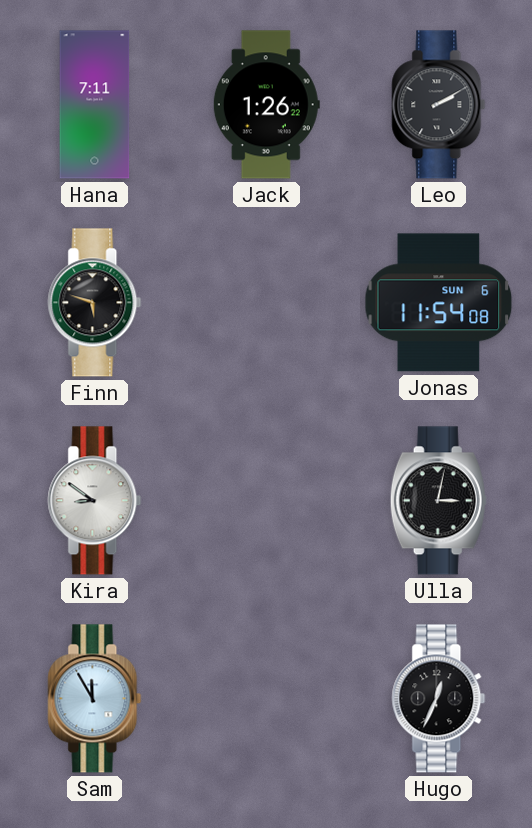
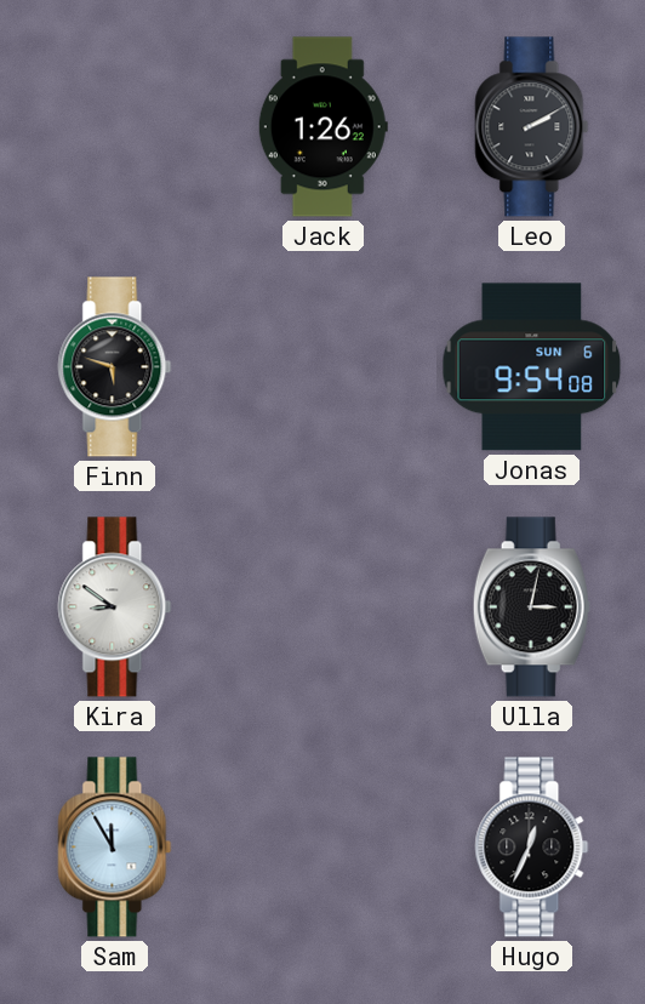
Hana: 7:11 -> none
Jonas: 11:54 -> 9:54
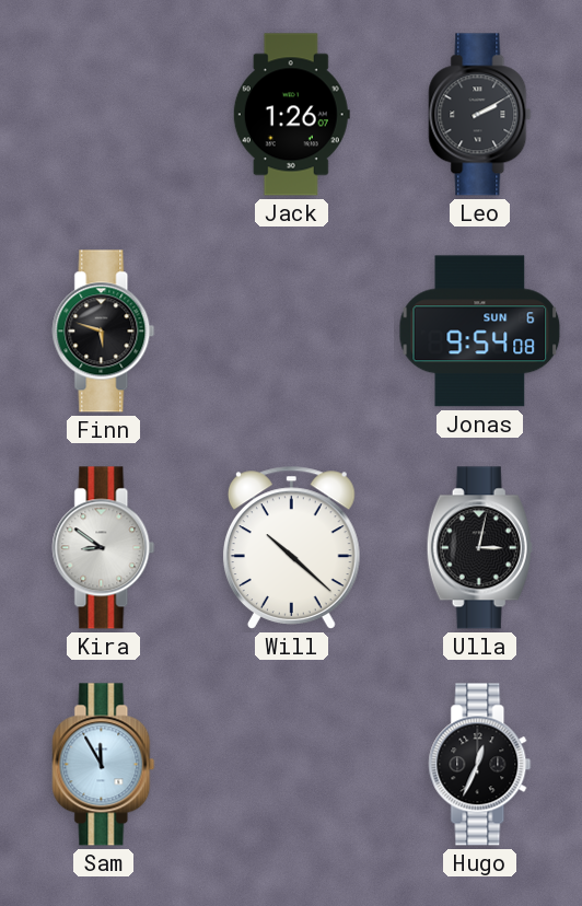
Jack: 1:26:22 -> 1:26:07
Will: none -> 10:22
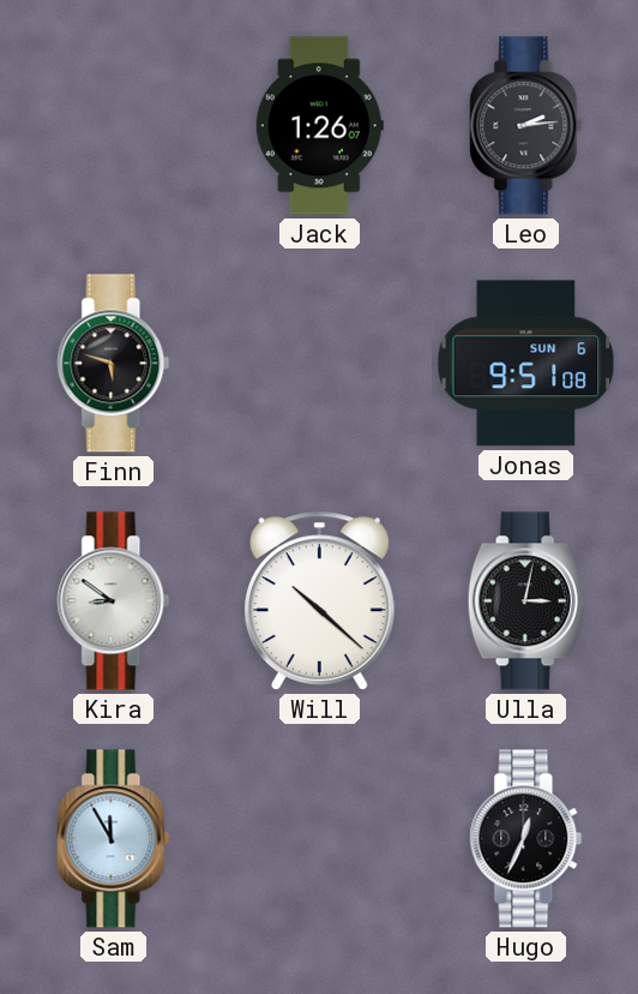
Leo: 2:10 -> 2:14
Jonas: 9:54 -> 9:51
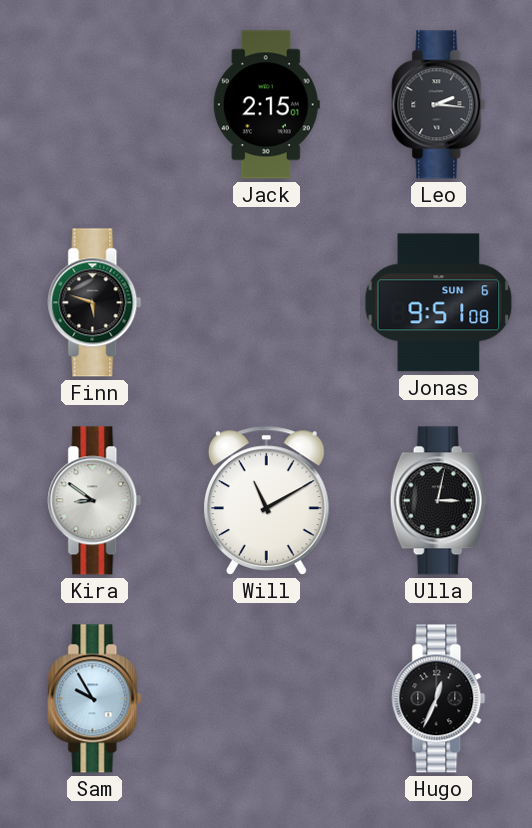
Jack: 1:26 -> 2:15
Leo: 2:14 -> 2:16
Will: 10:22 -> 11:10
Sam: 11:55 -> 9:55
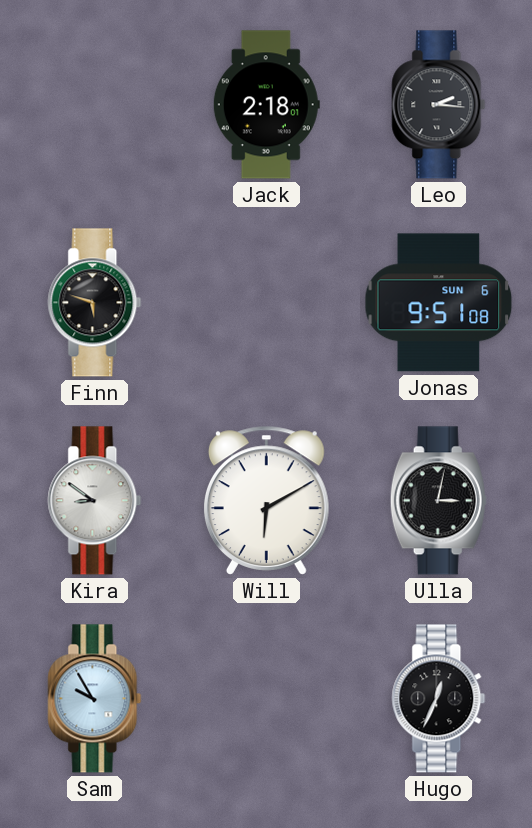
Jack: 2:15 -> 2:18
Will: 11:10 -> 6:10
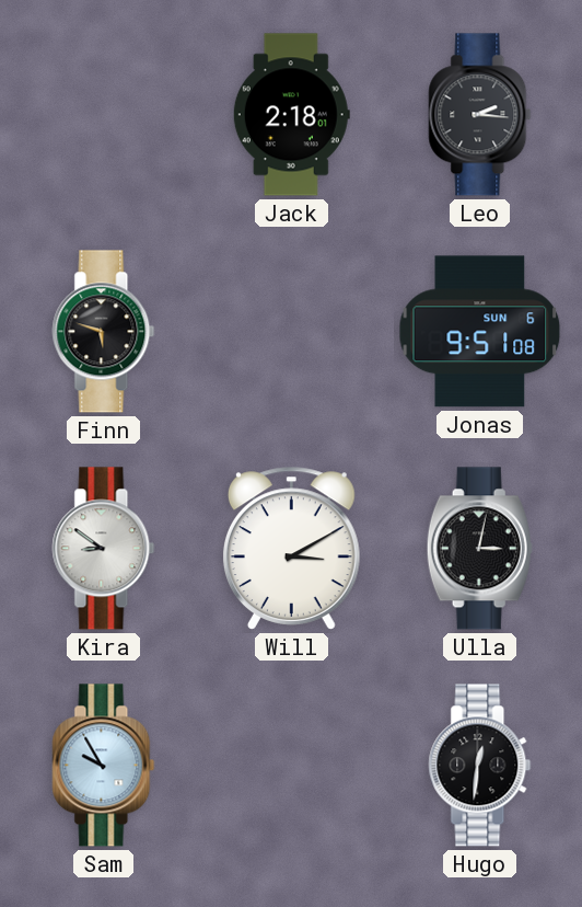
Will: 6:10 -> 3:10
Hugo: 12:34 -> 12:31
